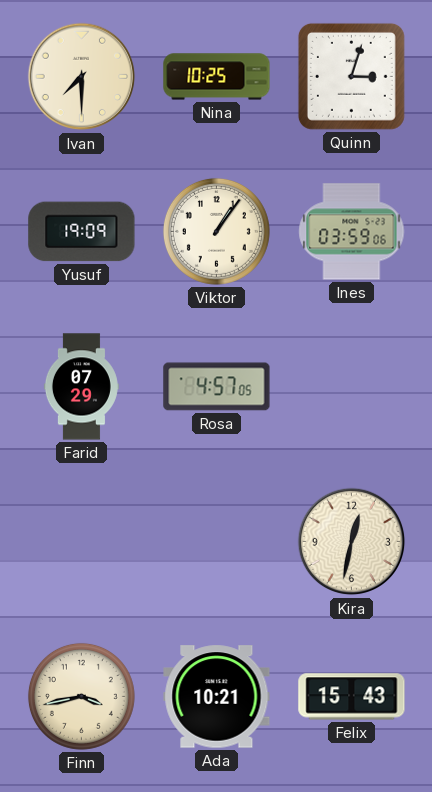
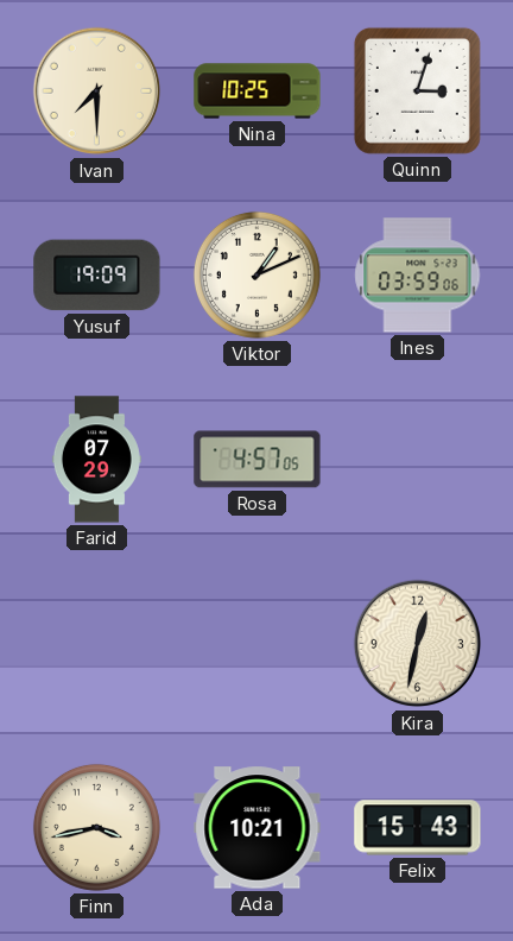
Viktor: 1:06 -> 1:11
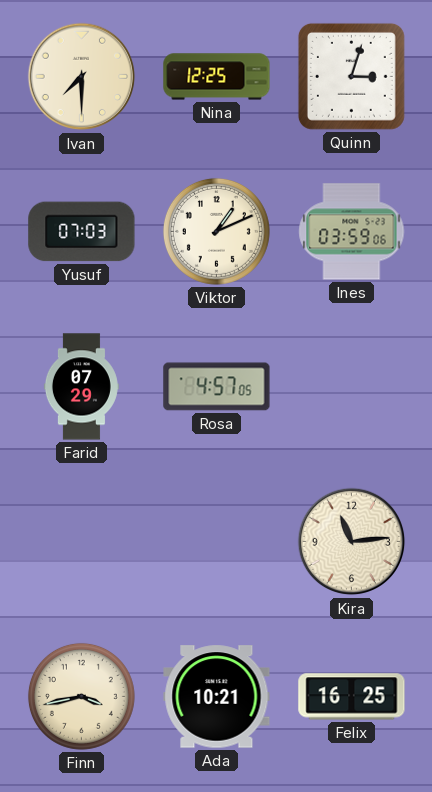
Nina: 10:25 -> 12:25
Yusuf: 19:09 -> 07:03
Kira: 12:32 -> 11:14
Felix: 15:43 -> 16:25
